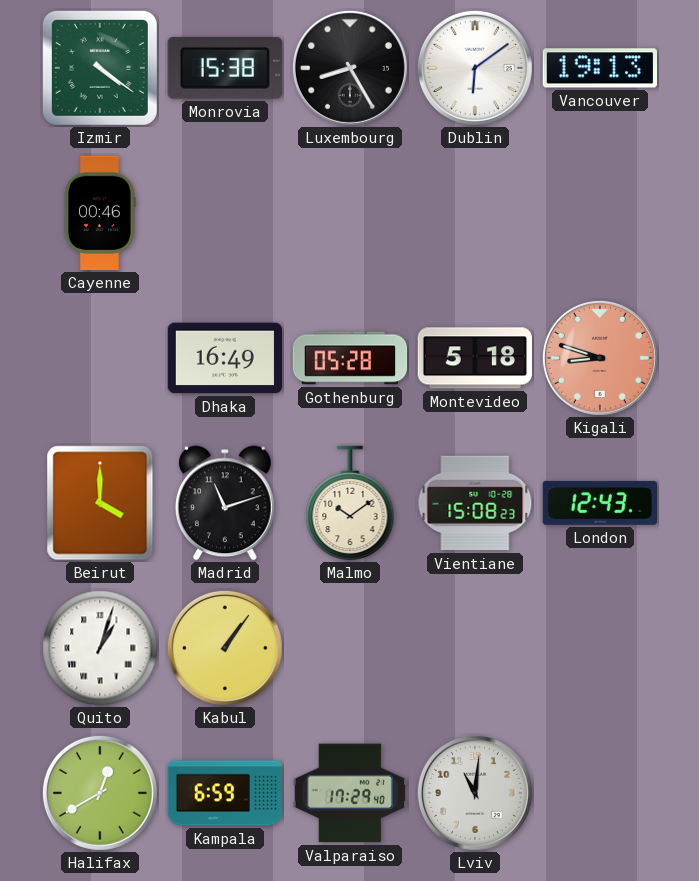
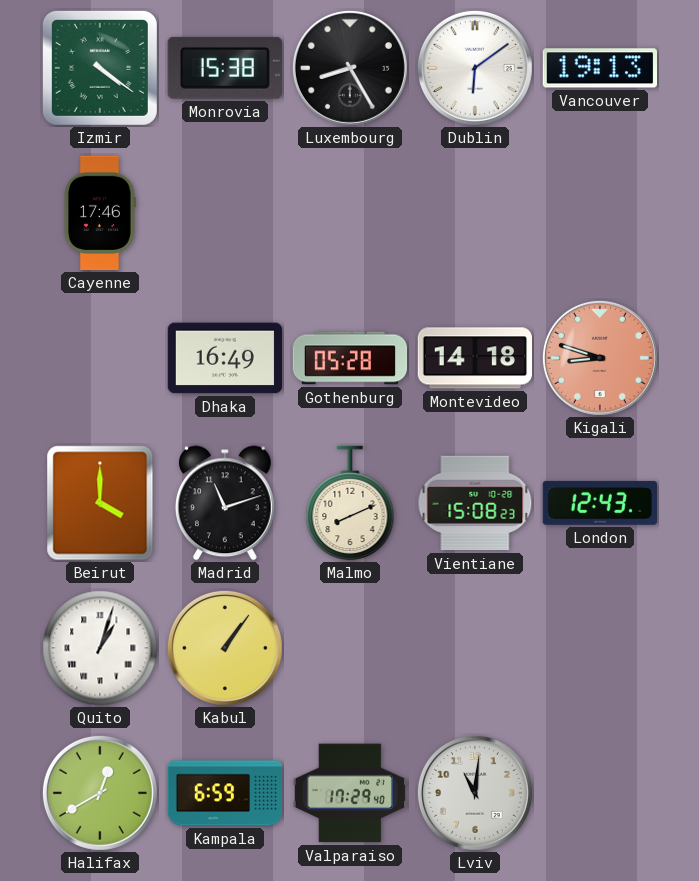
Cayenne: 00:46 -> 17:46
Montevideo: 5:18 -> 14:18
Malmo: 10:09 -> 8:11
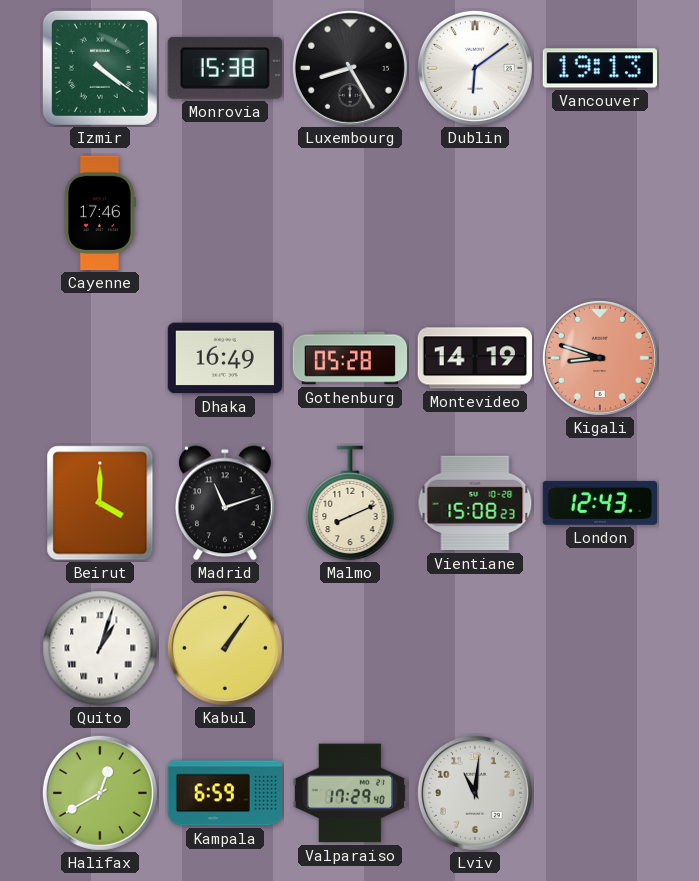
Montevideo: 14:18 -> 14:19
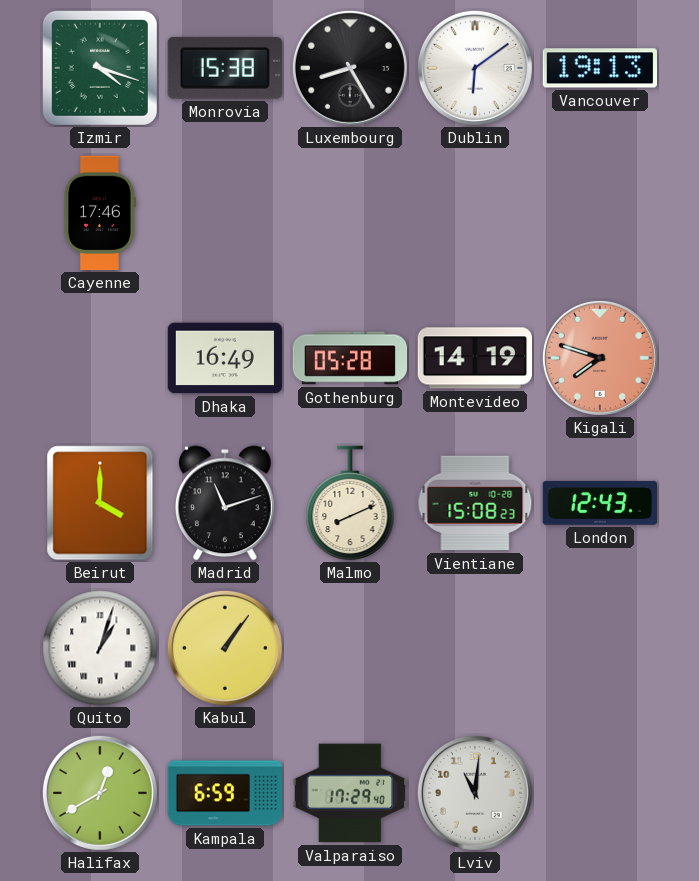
Izmir: 4:21 -> 4:18
Kigali: 8:48 -> 7:48
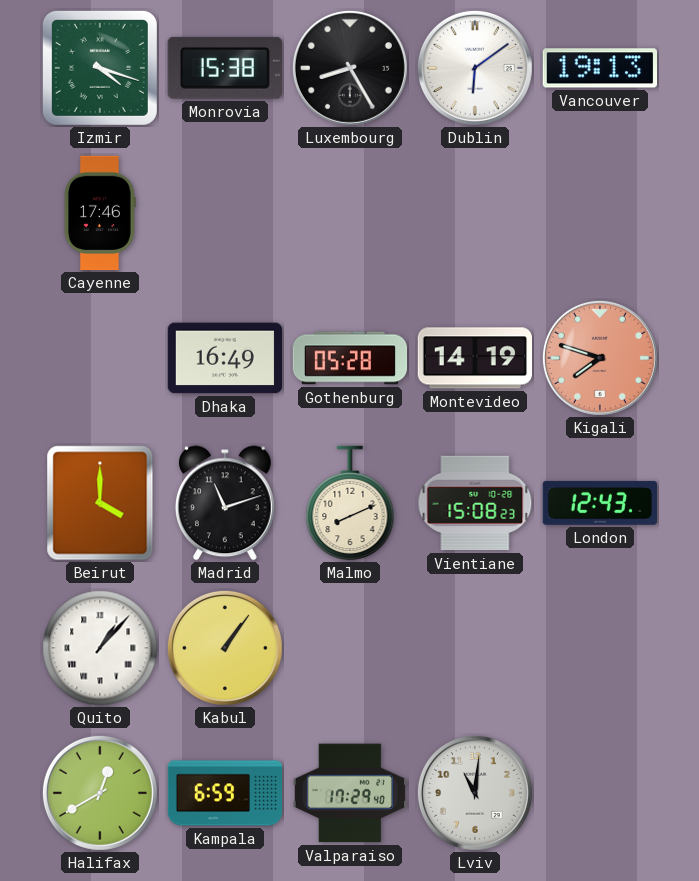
Quito: 1:03 -> 1:07
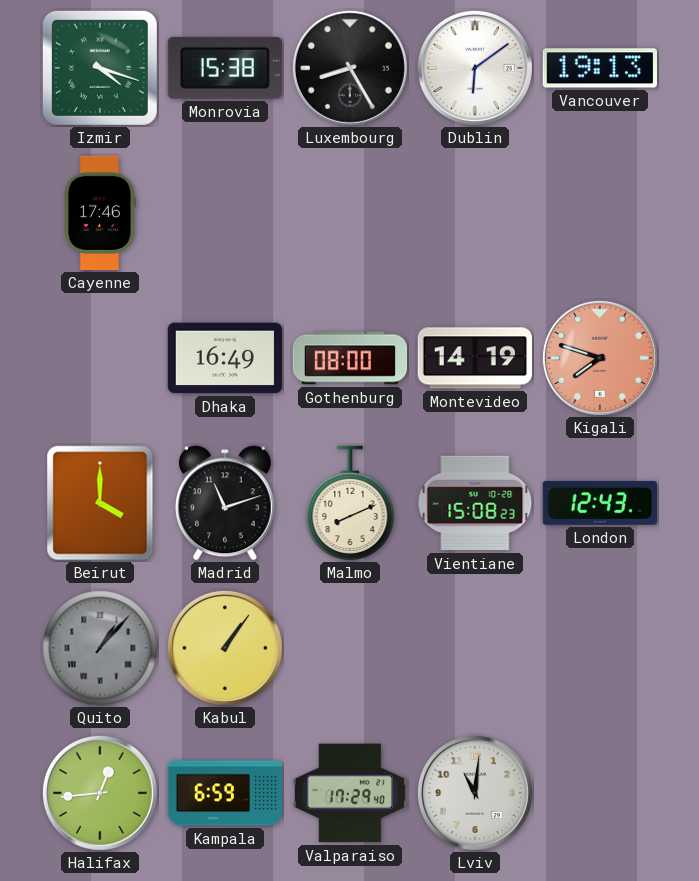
Gothenburg: 05:28 -> 08:00
Quito dial: white -> grey
Halifax: 12:40 -> 12:44
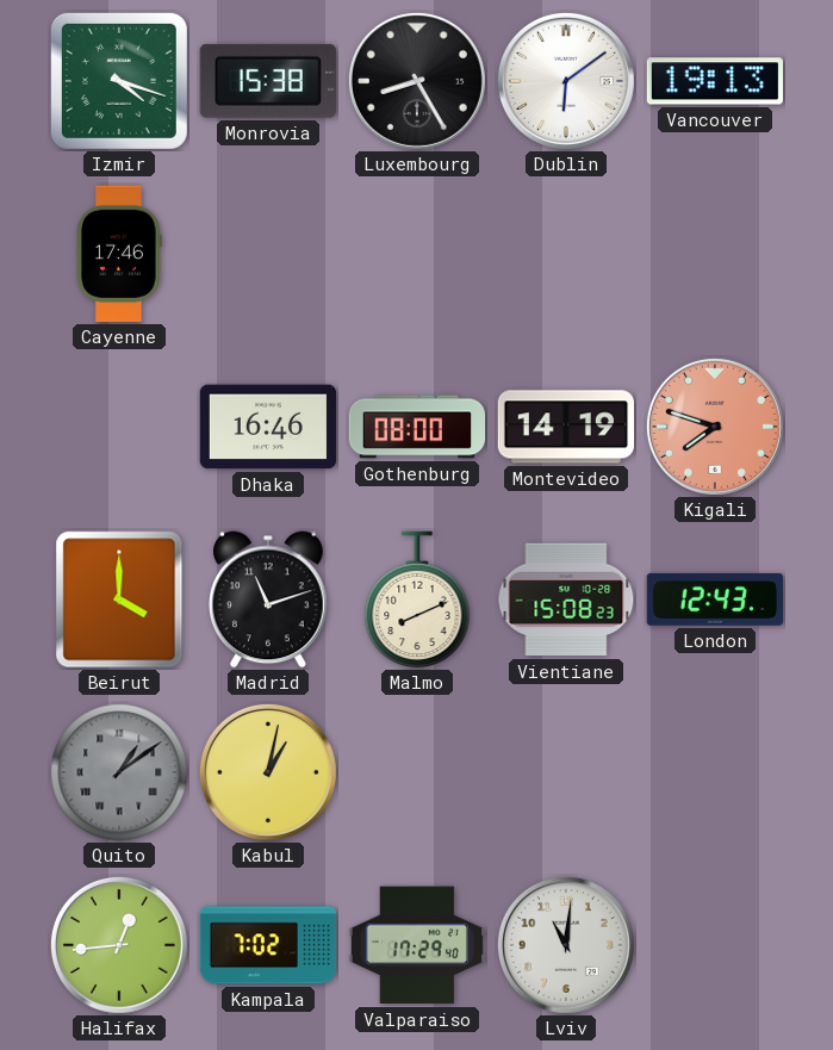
Dhaka: 16:49 -> 16:46
Quito: 1:07 -> 1:09
Kabul: 1:06 -> 1:02
Kampala: 6:59 -> 7:02
